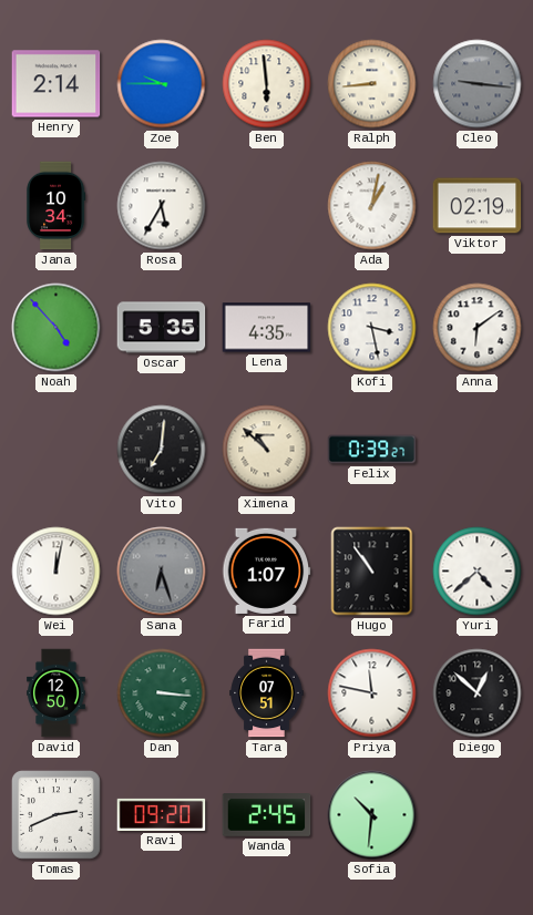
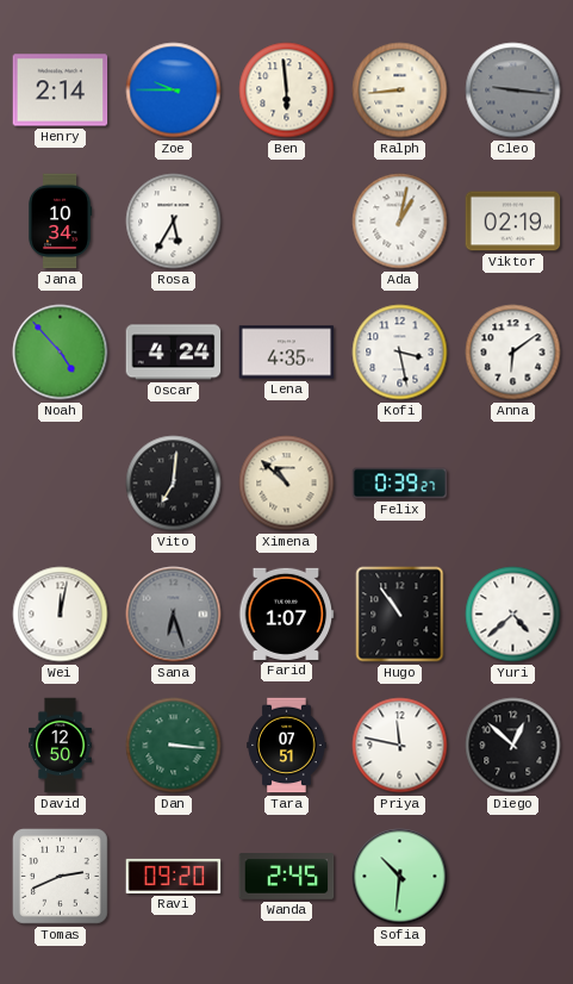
Oscar: 5:35 -> 4:24
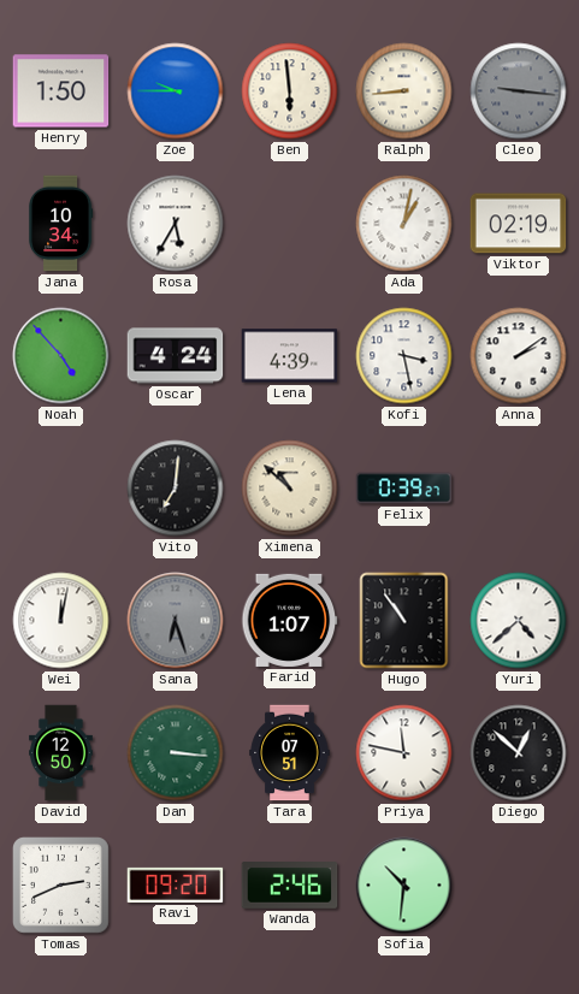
Henry: 2:14 -> 1:50
Lena: 4:35 -> 4:39
Anna: 6:09 -> 2:09
Wanda: 2:45 -> 2:46
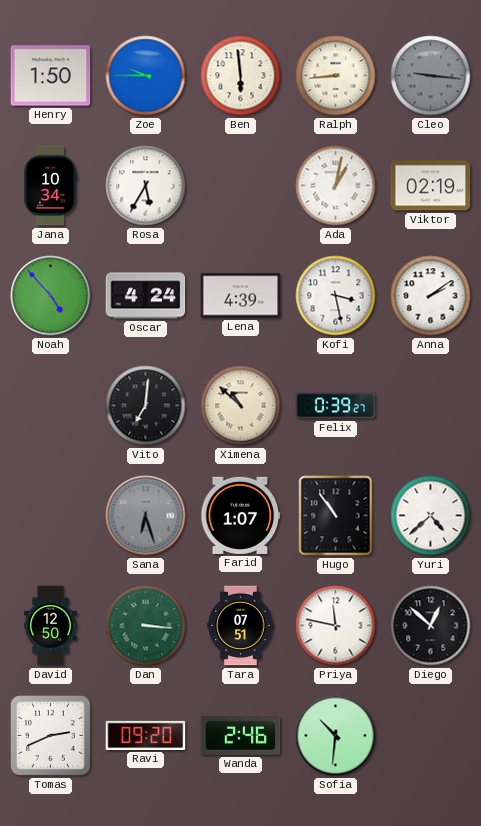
Wei: 12:02 -> none
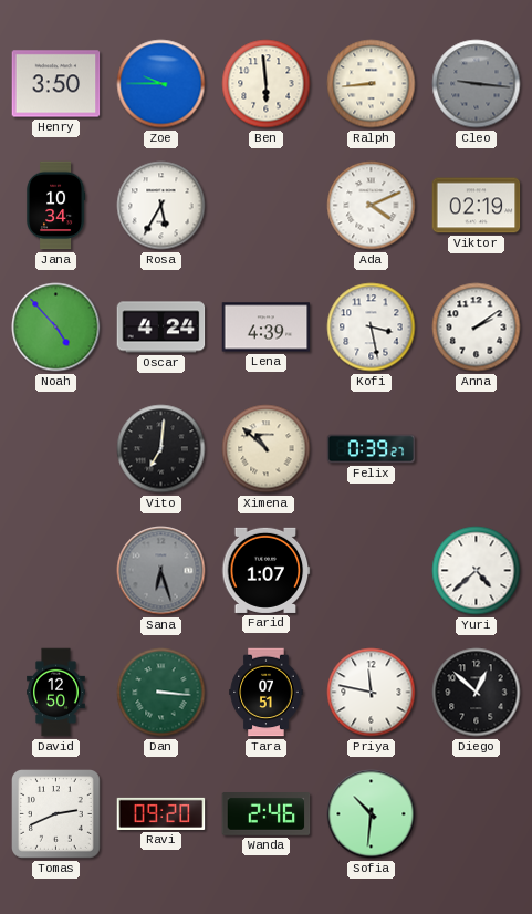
Henry: 1:50 -> 3:50
Ada: 1:02 -> 4:11
Hugo: 10:54 -> none
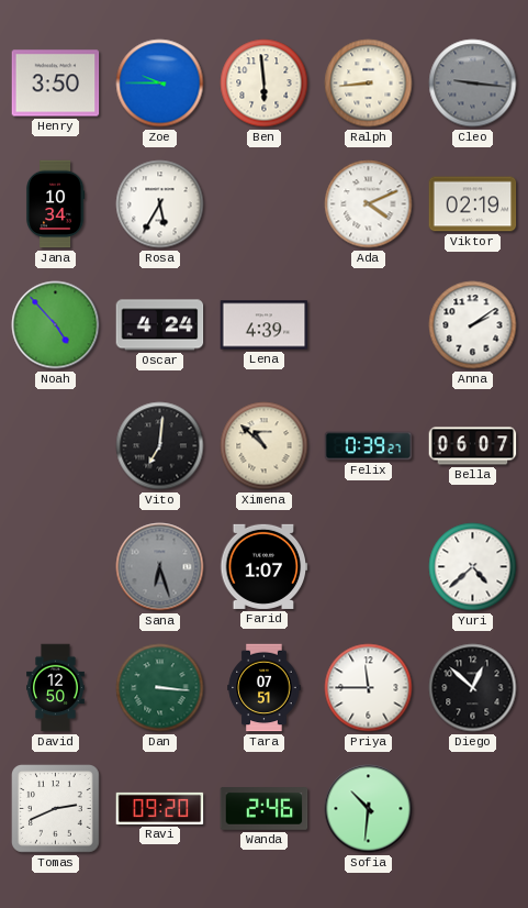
Kofi: 3:28 -> none
Bella: none -> 06:07
Priya: 11:47 -> 11:45
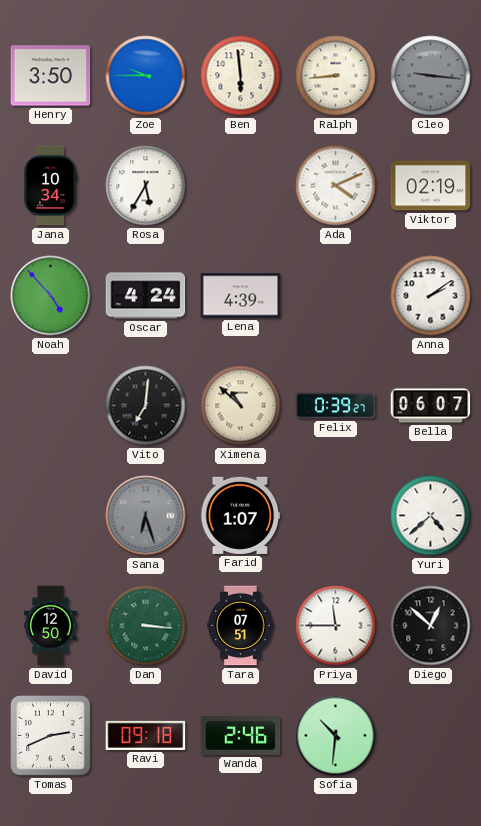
Ravi: 09:20 -> 09:18
